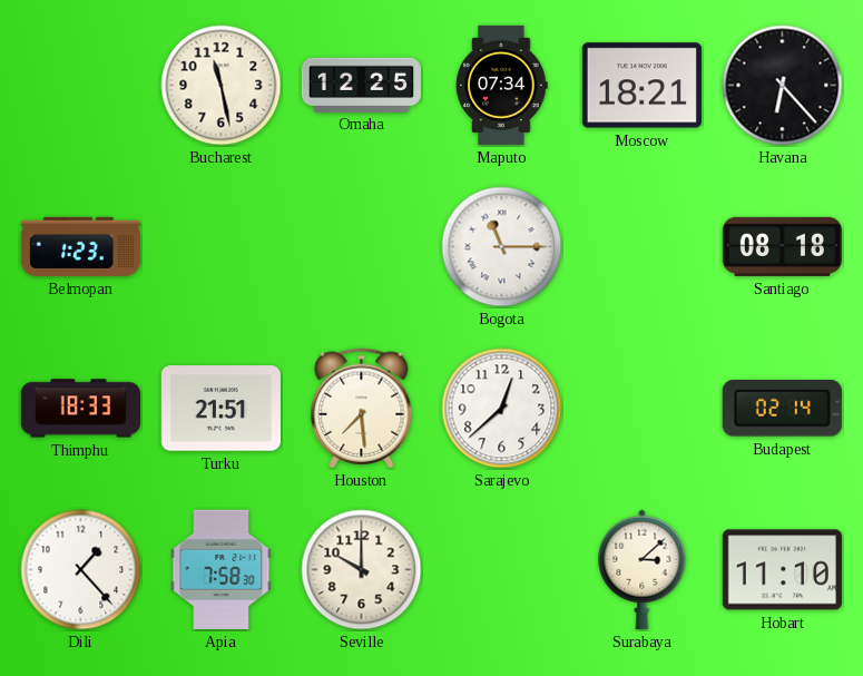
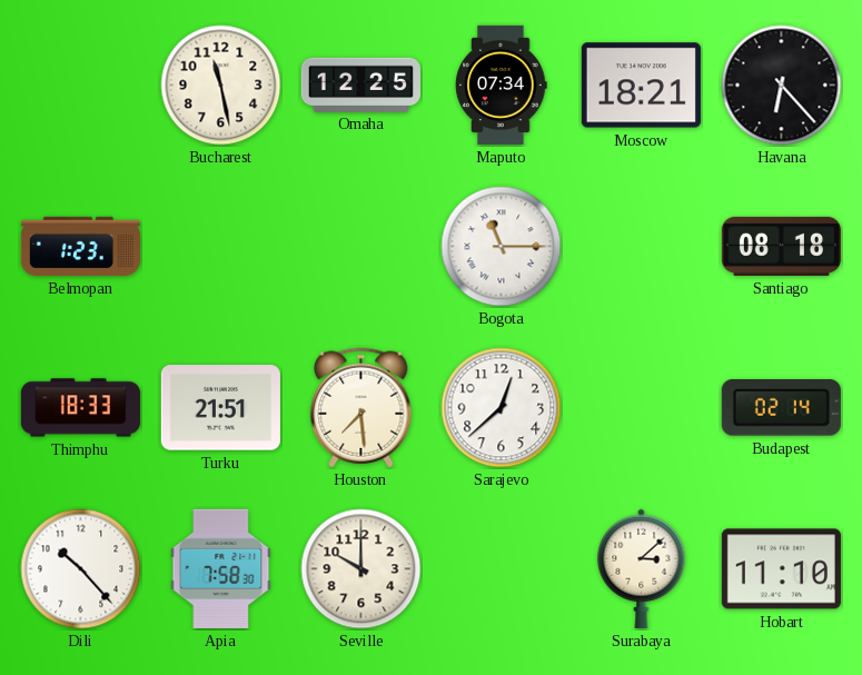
Dili: 1:23 -> 10:23
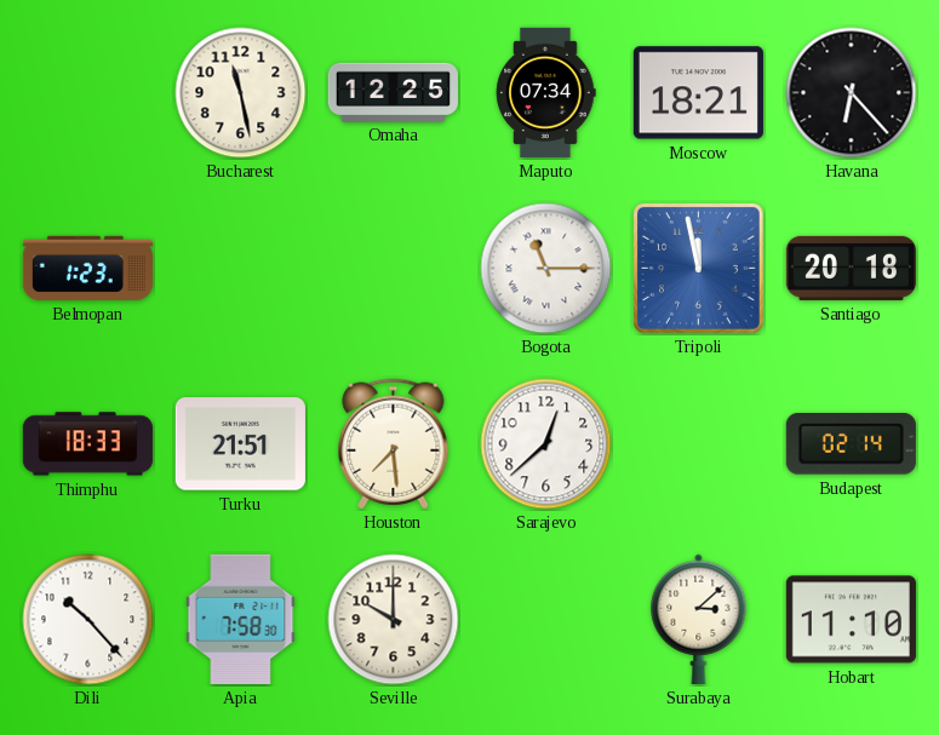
Tripoli: none -> 11:58
Santiago: 08:18 -> 20:18
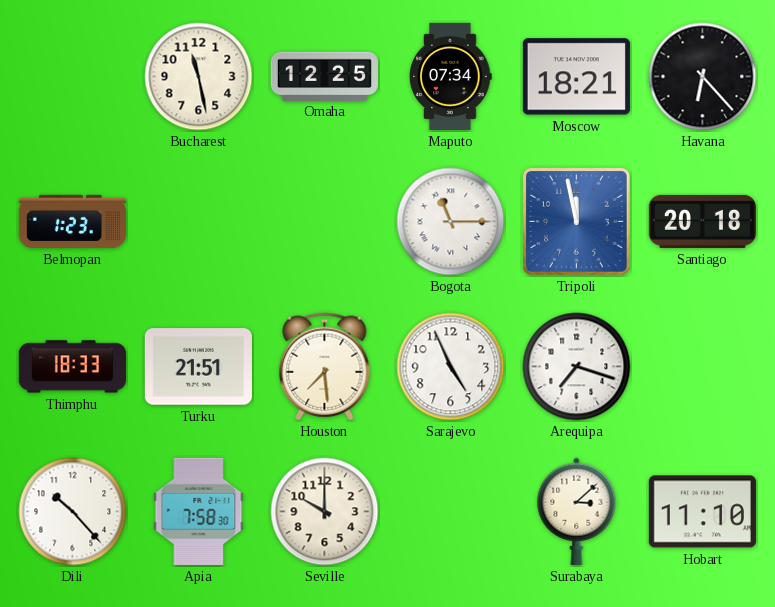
Sarajevo: 12:38 -> 4:56
Arequipa: none -> 7:18
Budapest: 02:14 -> none
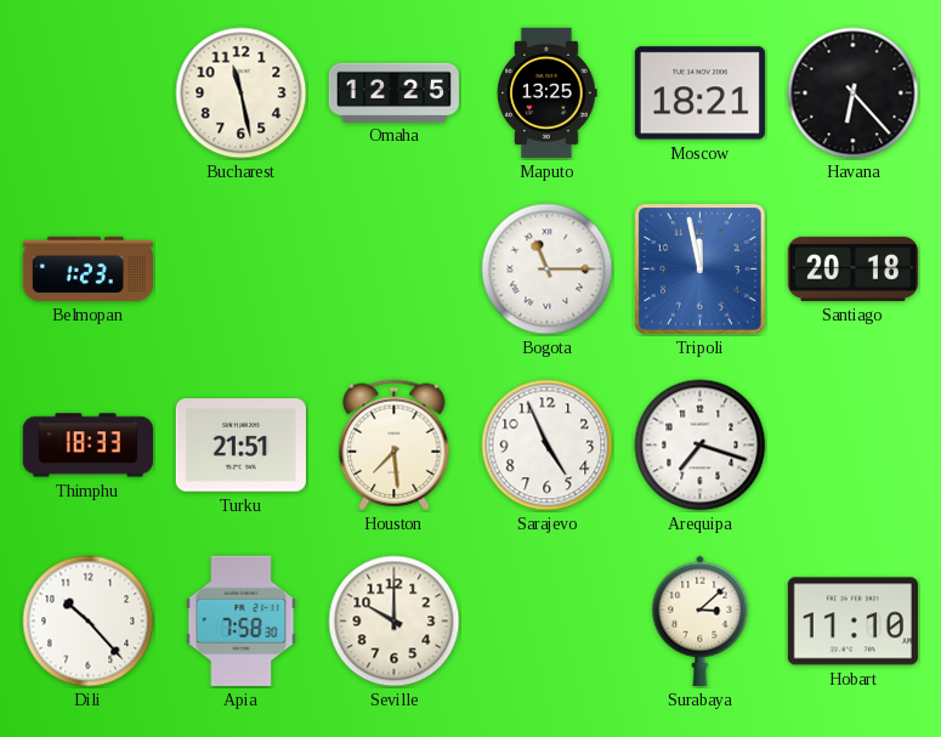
Maputo: 07:34 -> 13:25
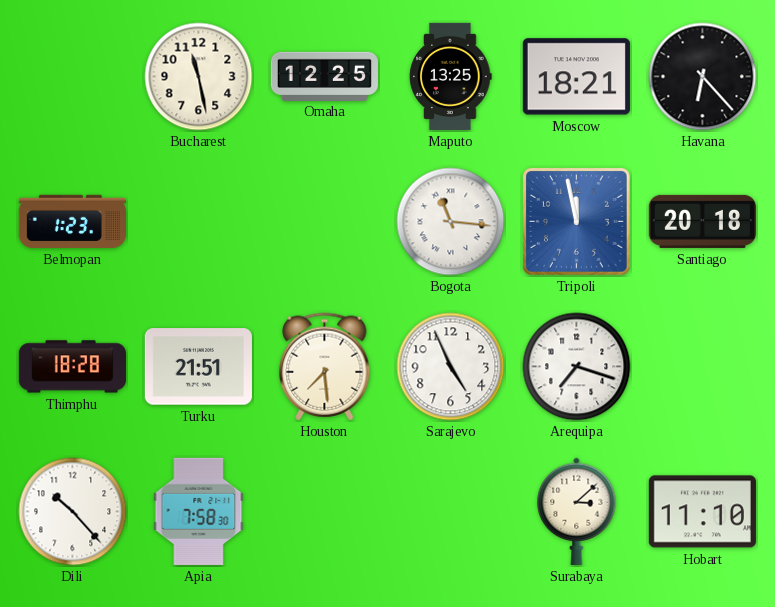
Bogota: 11:15 -> 11:16
Thimphu: 18:33 -> 18:28
Seville: 10:00 -> none
